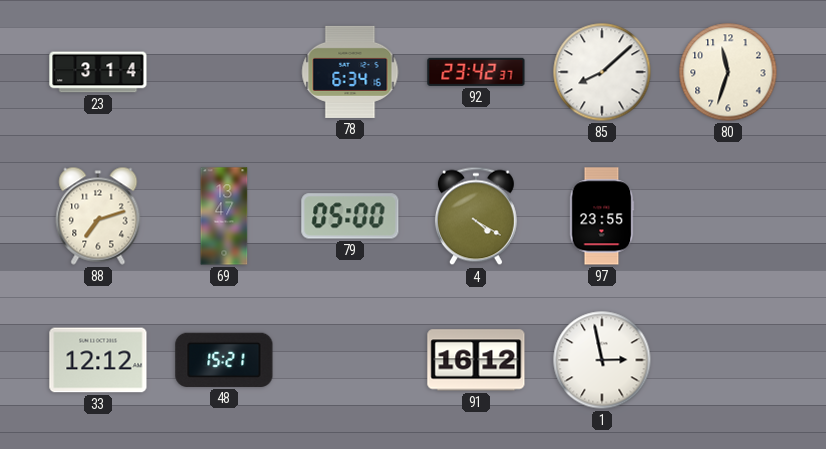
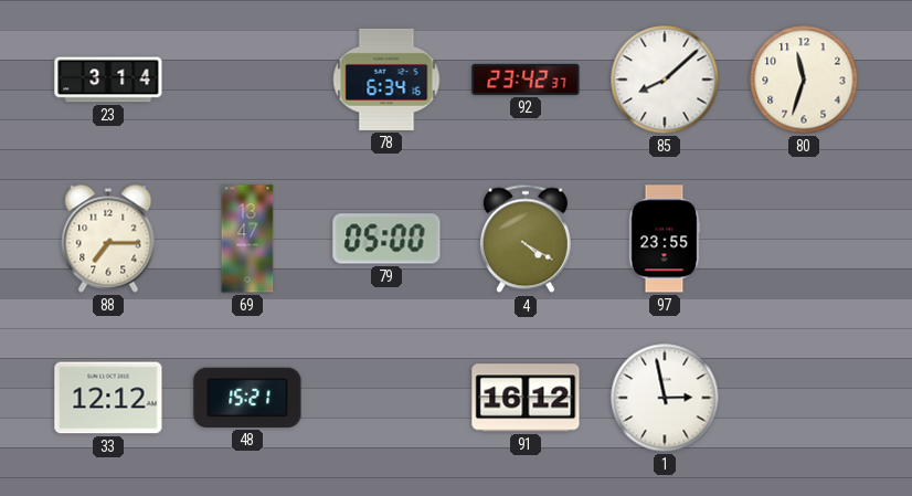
88: 7:12 -> 7:15
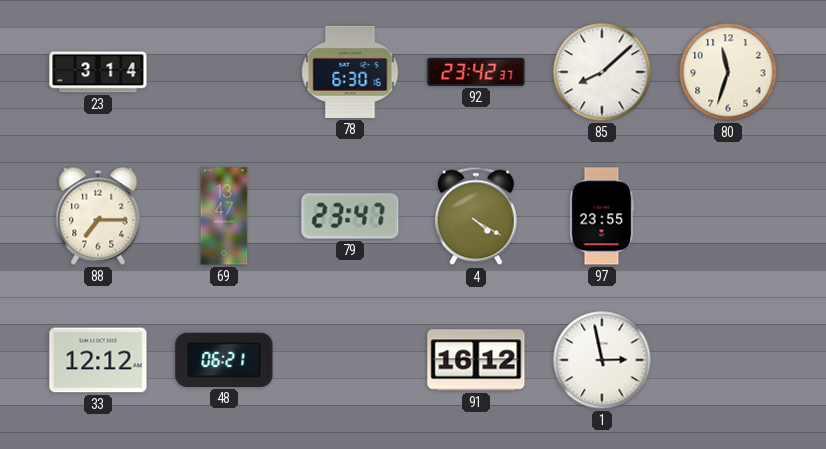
78: 6:34 -> 6:30
79: 05:00 -> 23:47
48: 15:21 -> 06:21
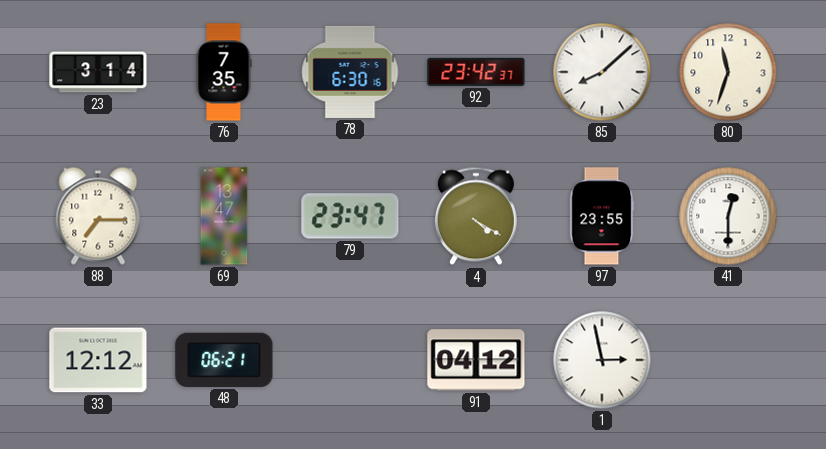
76: none -> 7:35
41: none -> 12:30
91: 16:12 -> 04:12
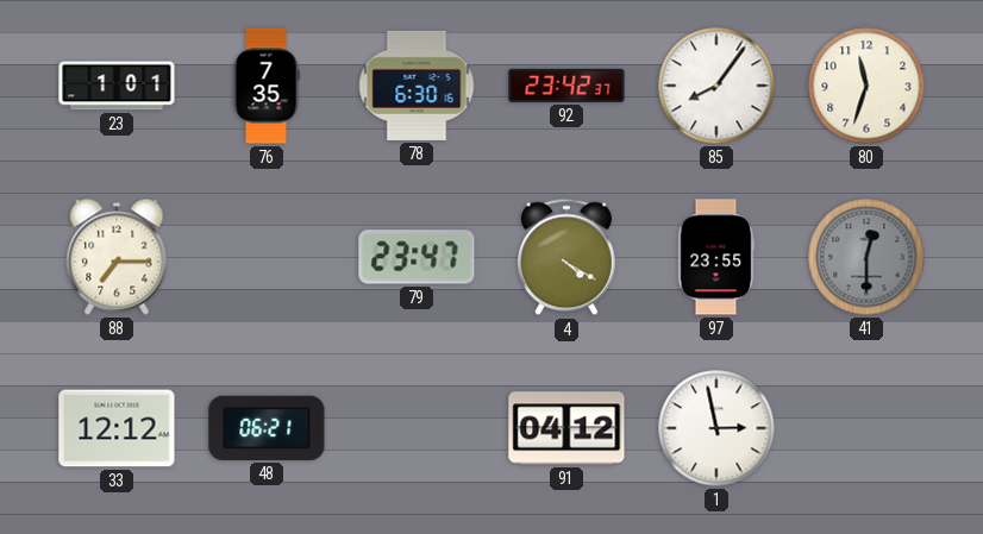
23: 3:14 -> 1:01
85: 8:08 -> 8:06
69: 13:47 -> none
41 dial: white -> grey
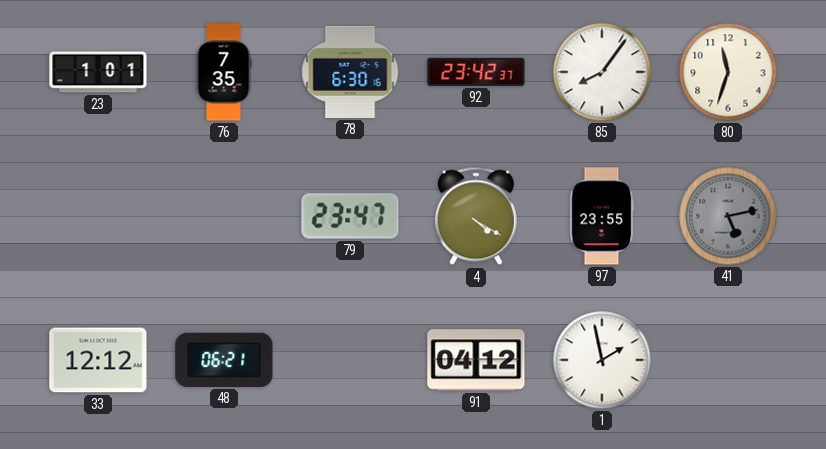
88: 7:15 -> none
41: 12:30 -> 5:13
1: 2:58 -> 1:58
